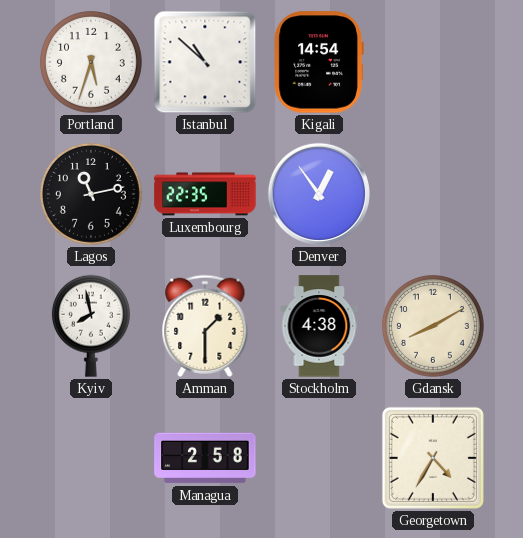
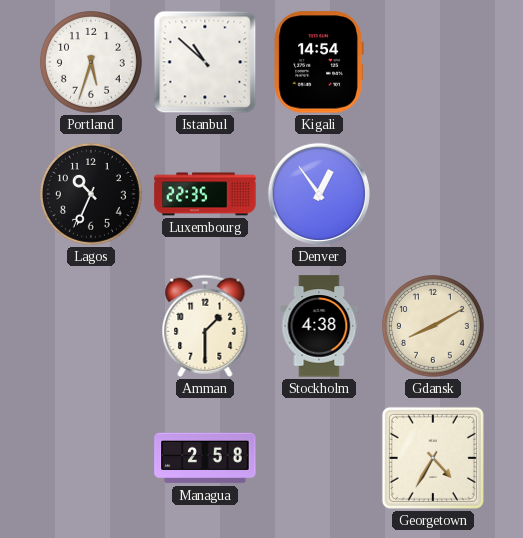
Lagos: 11:13 -> 10:34
Kyiv: 7:58 -> none
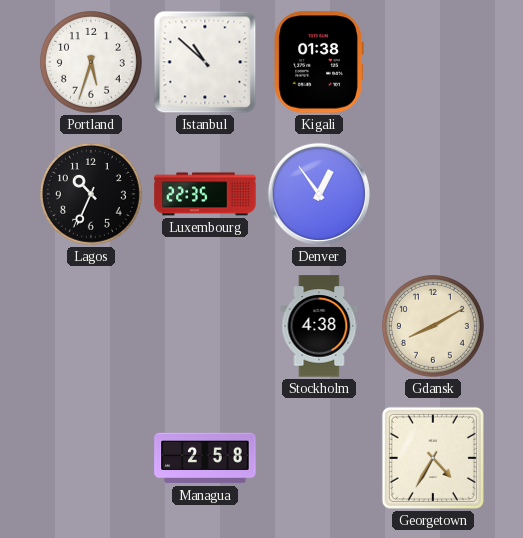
Kigali: 14:54 -> 01:38
Amman: 1:30 -> none
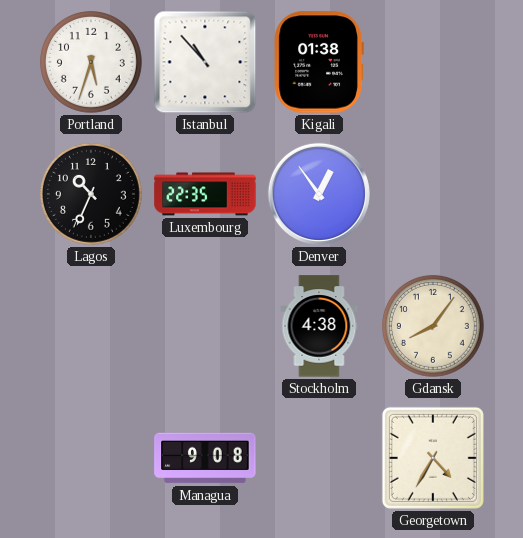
Istanbul: 10:52 -> 10:53
Gdansk: 8:10 -> 8:06
Managua: 2:58 -> 9:08
